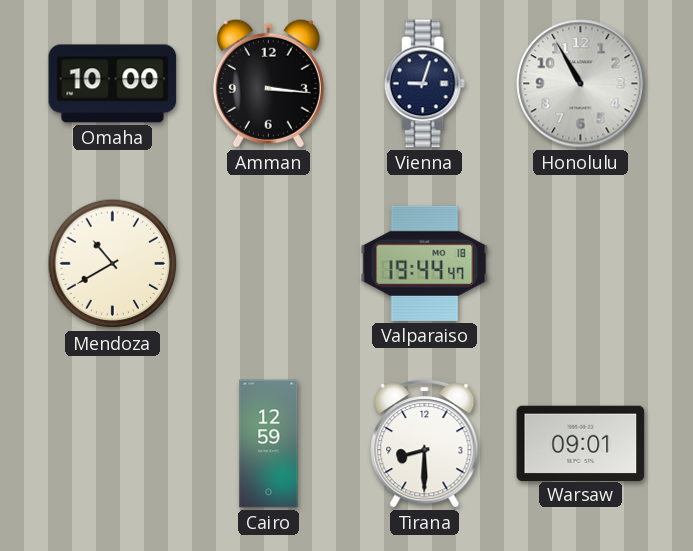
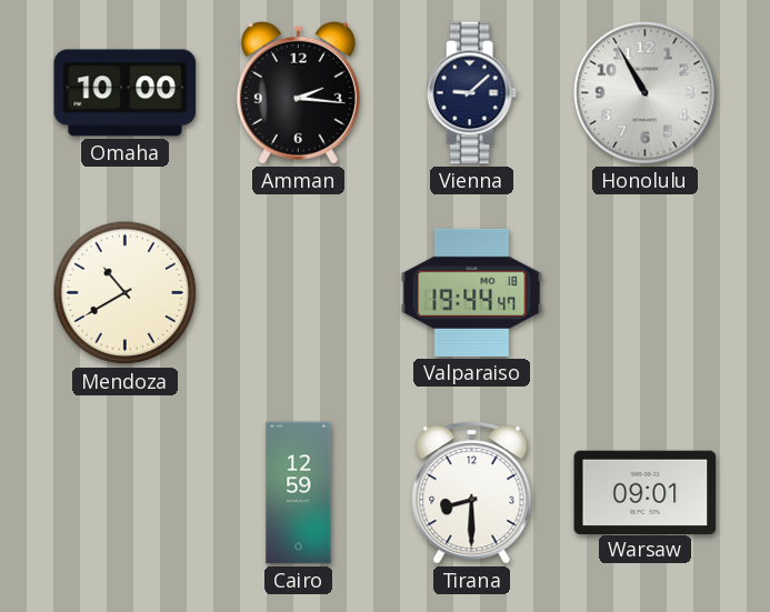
Amman: 3:16 -> 2:16
Vienna: 9:03 -> 9:08
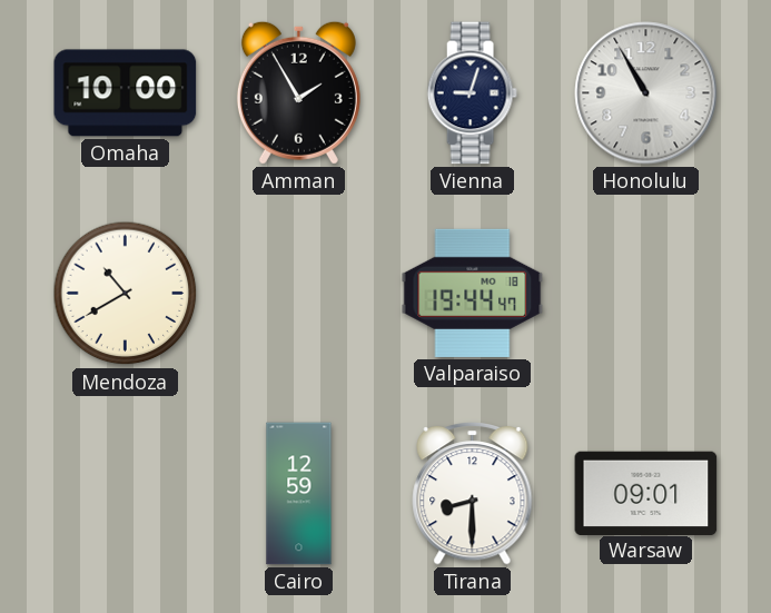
Amman: 2:16 -> 1:55
Vienna: 9:08 -> 9:03
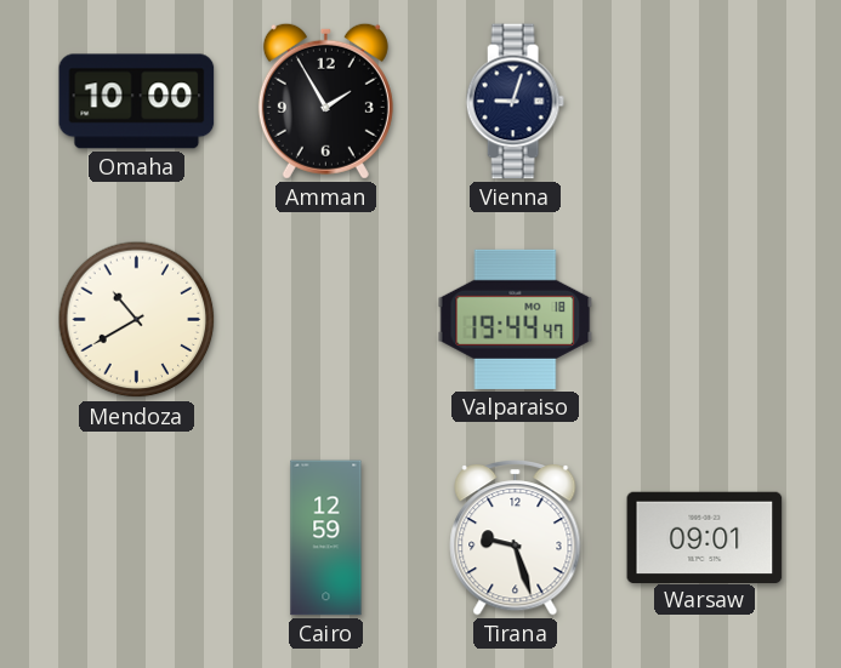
Honolulu: 10:55 -> none
Tirana: 8:30 -> 9:27
